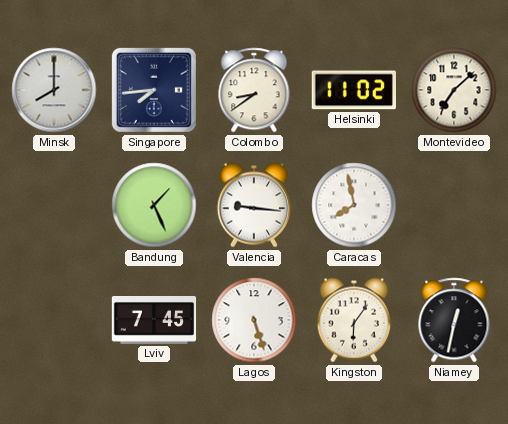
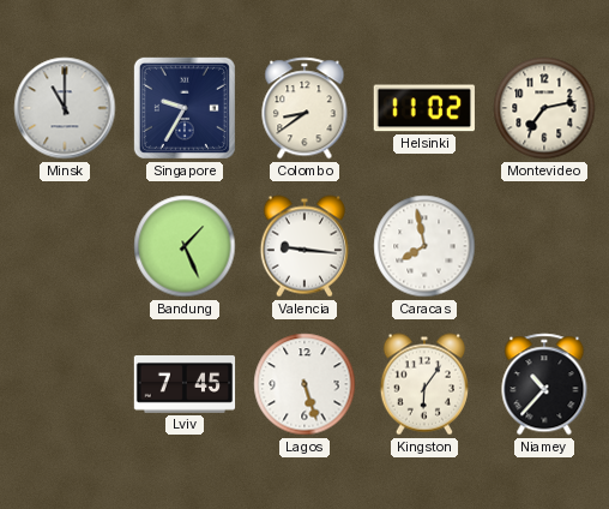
Minsk: 8:00 -> 11:00
Singapore: 7:44 -> 9:35
Montevideo: 7:08 -> 7:13
Niamey: 12:32 -> 10:37
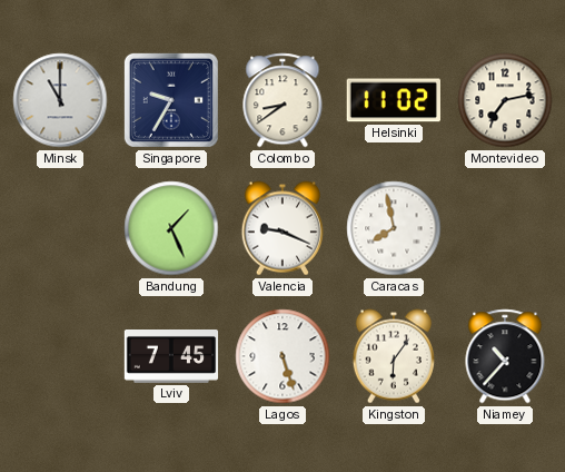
Valencia: 9:16 -> 9:19
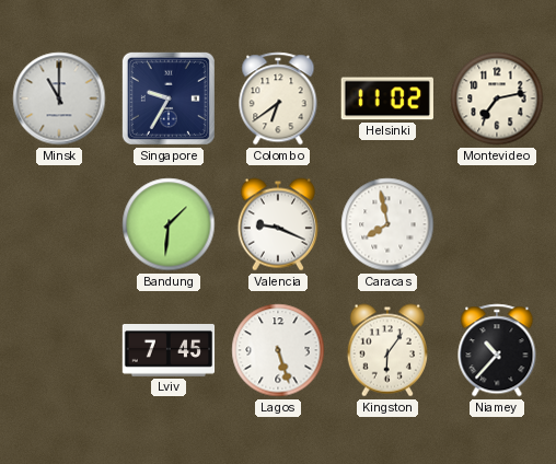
Colombo: 8:39 -> 6:39
Bandung: 1:26 -> 1:31
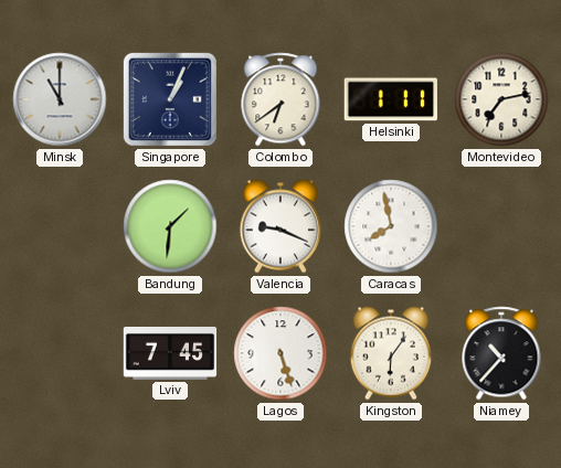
Singapore: 9:35 -> 1:04
Helsinki: 11:02 -> 1:11
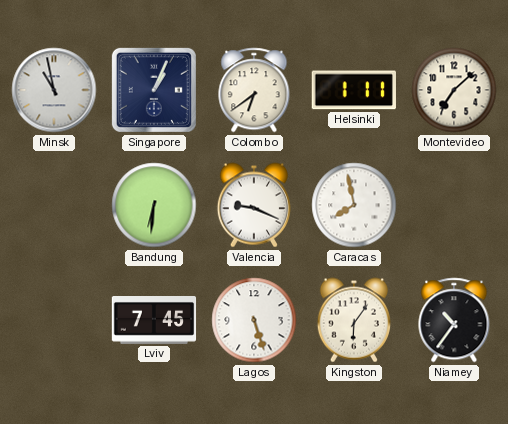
Minsk: 11:00 -> 10:58
Montevideo: 7:13 -> 7:08
Bandung: 1:31 -> 6:31
Niamey: 10:37 -> 10:36
